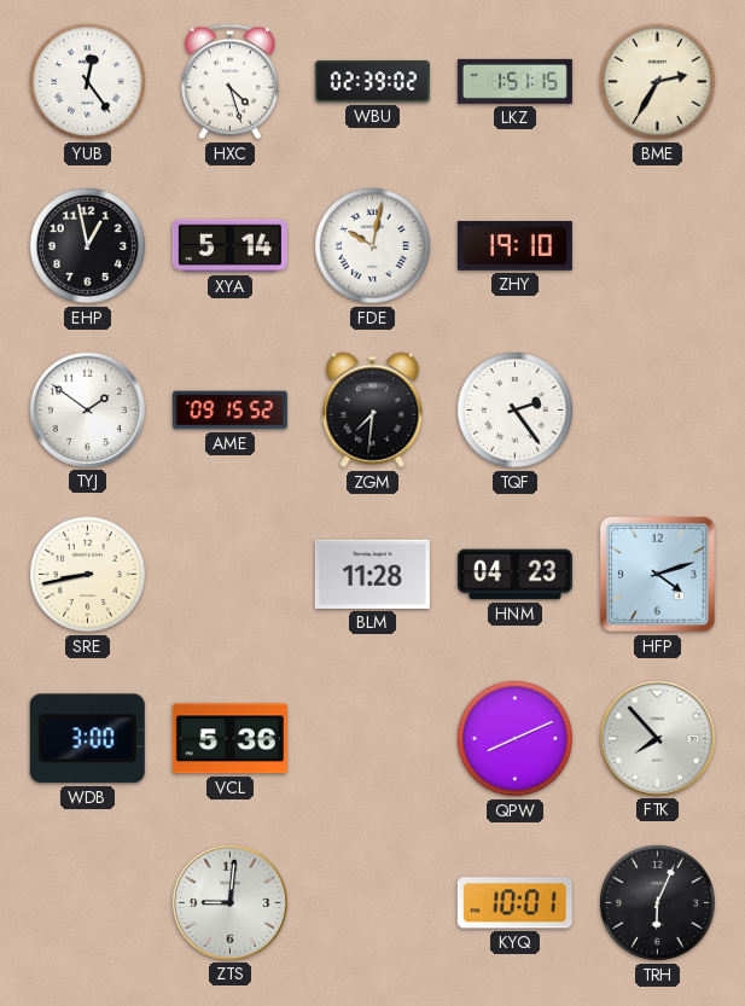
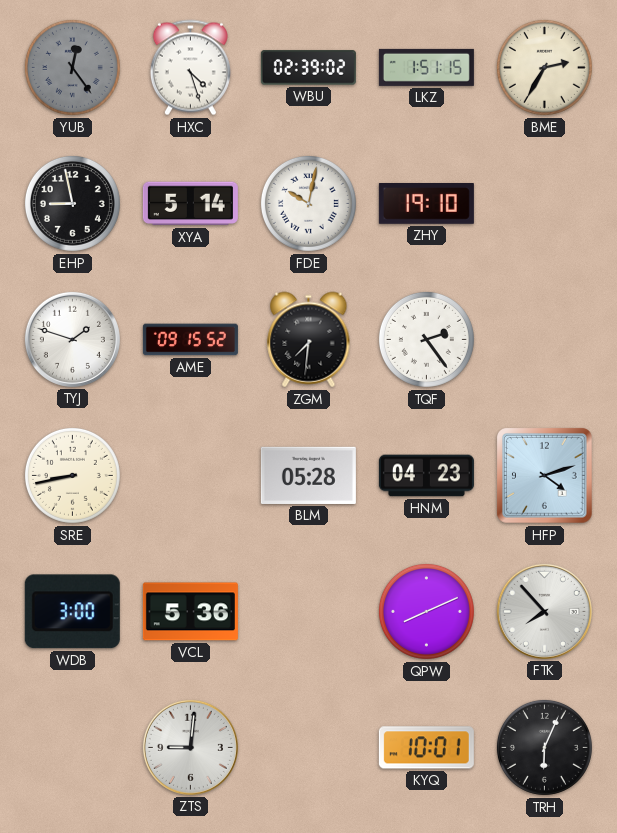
YUB dial: white -> grey
EHP: 12:58 -> 8:58
TYJ: 1:51 -> 1:48
BLM: 11:28 -> 05:28
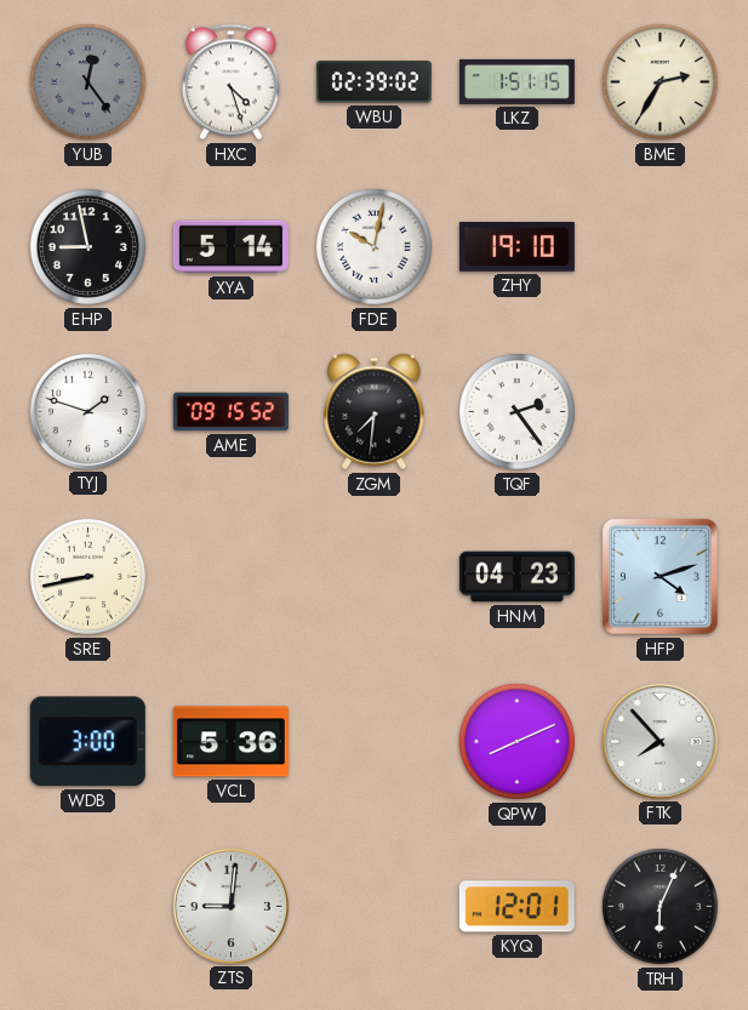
BLM: 05:28 -> none
KYQ: 10:01 -> 12:01
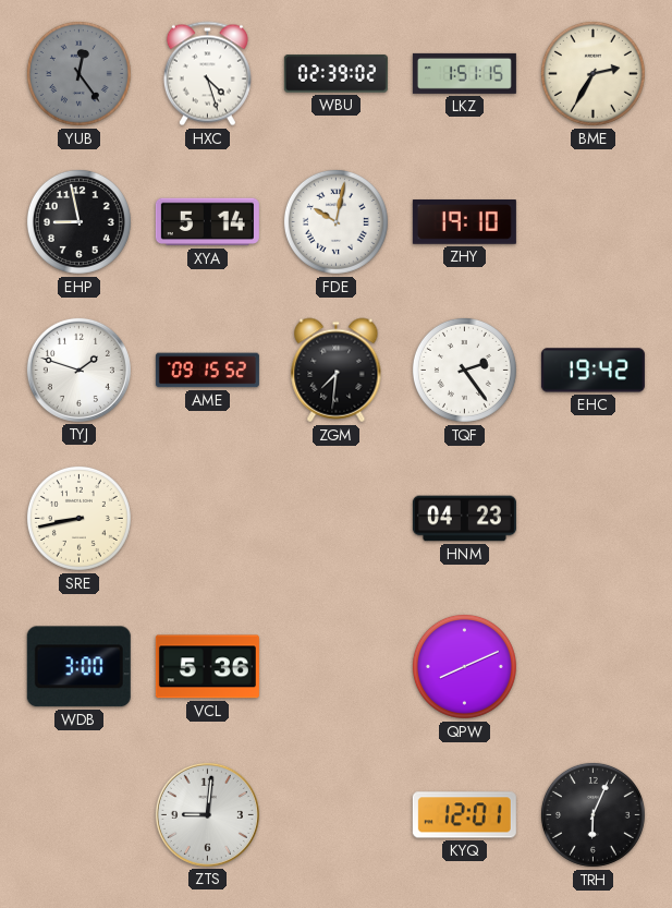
EHC: none -> 19:42
HFP: 4:12 -> none
FTK: 7:53 -> none
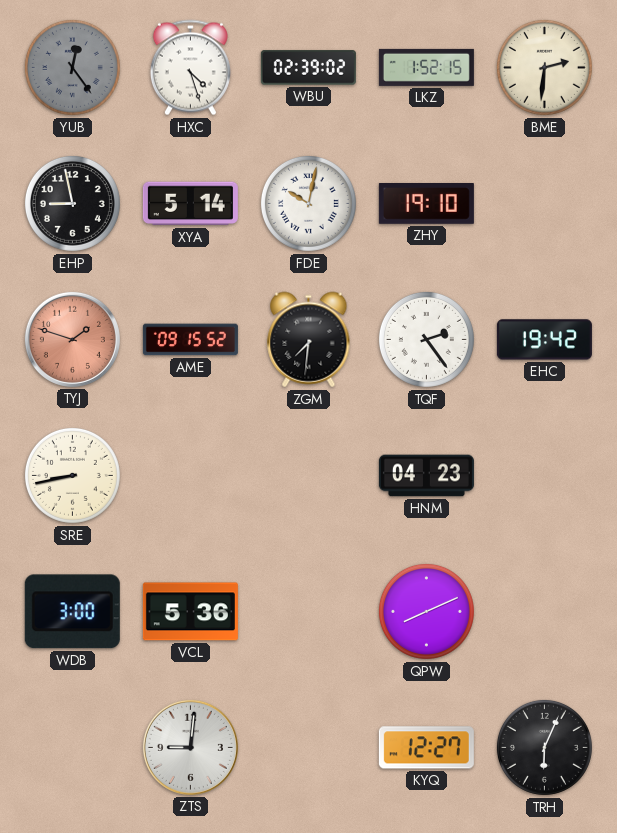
LKZ: 1:51 -> 1:52
BME: 2:35 -> 2:31
TYJ dial: white -> salmon
KYQ: 12:01 -> 12:27
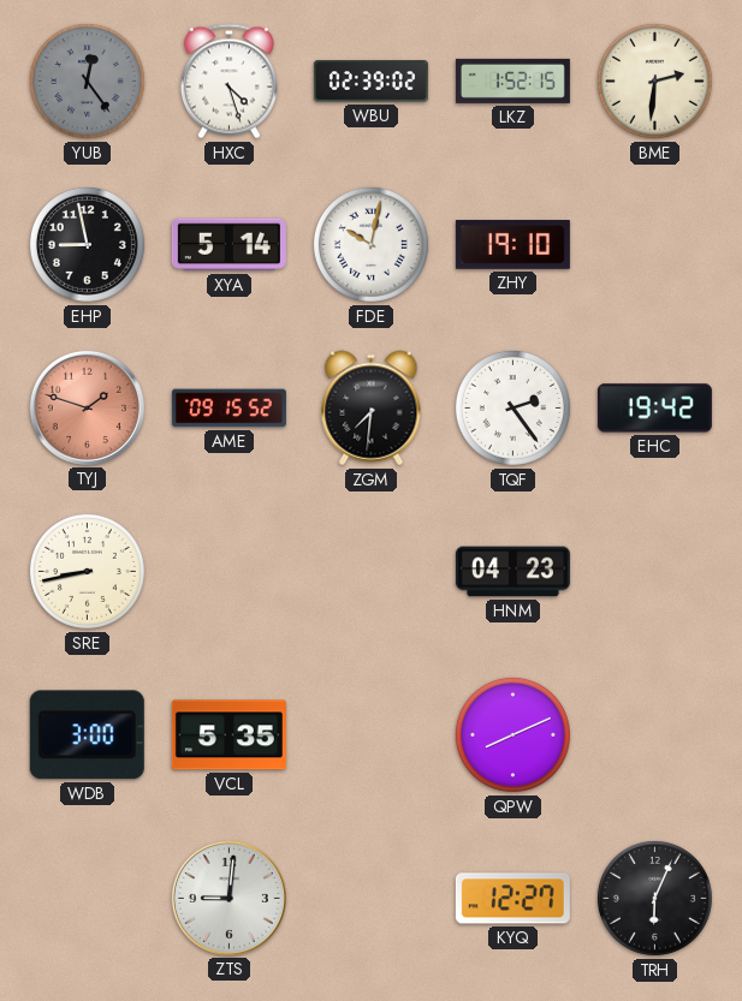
VCL: 5:36 -> 5:35
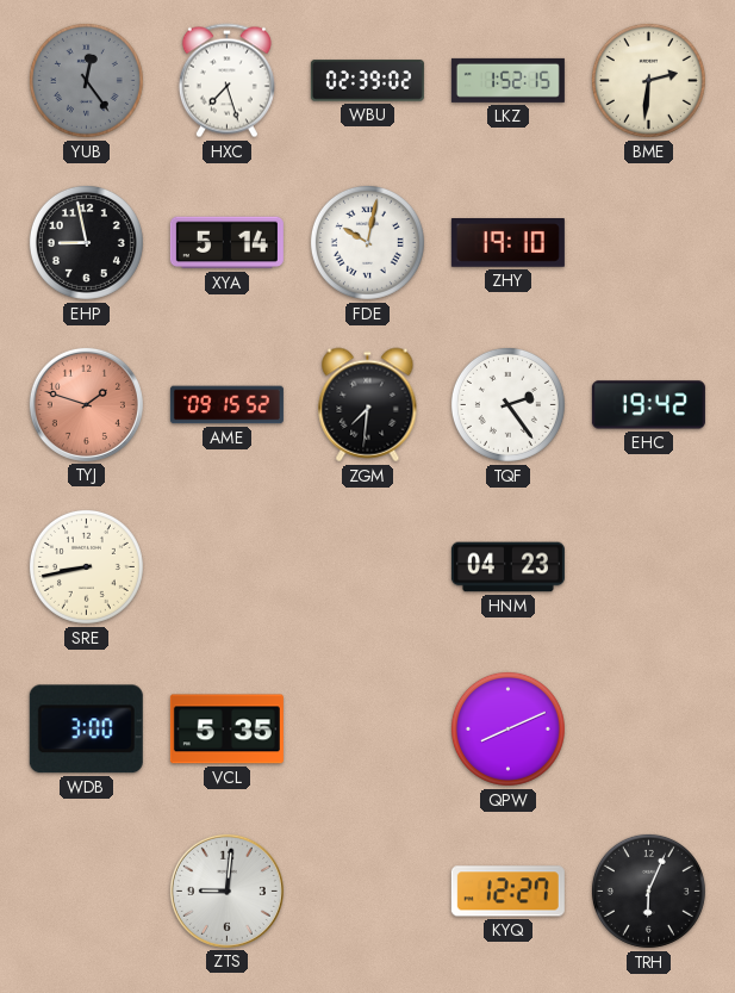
HXC: 4:27 -> 7:27
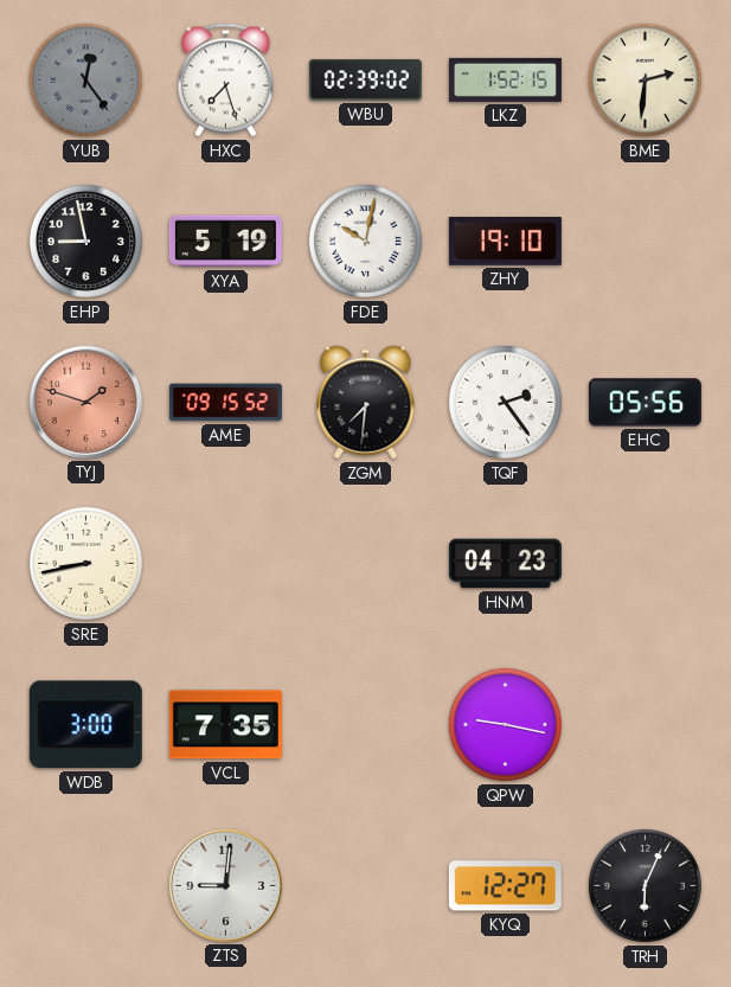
XYA: 5:14 -> 5:19
EHC: 19:42 -> 05:56
VCL: 5:35 -> 7:35
QPW: 8:11 -> 9:17
